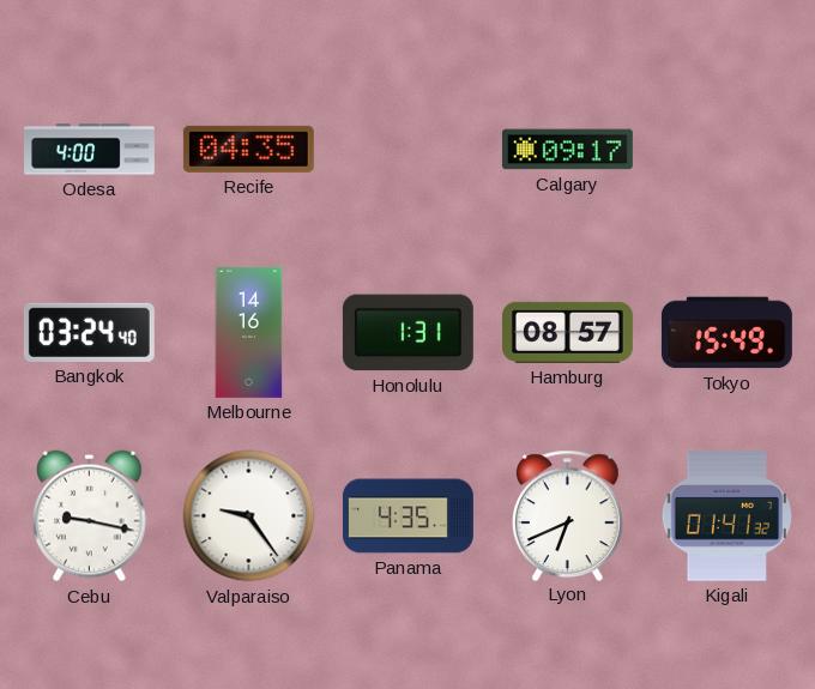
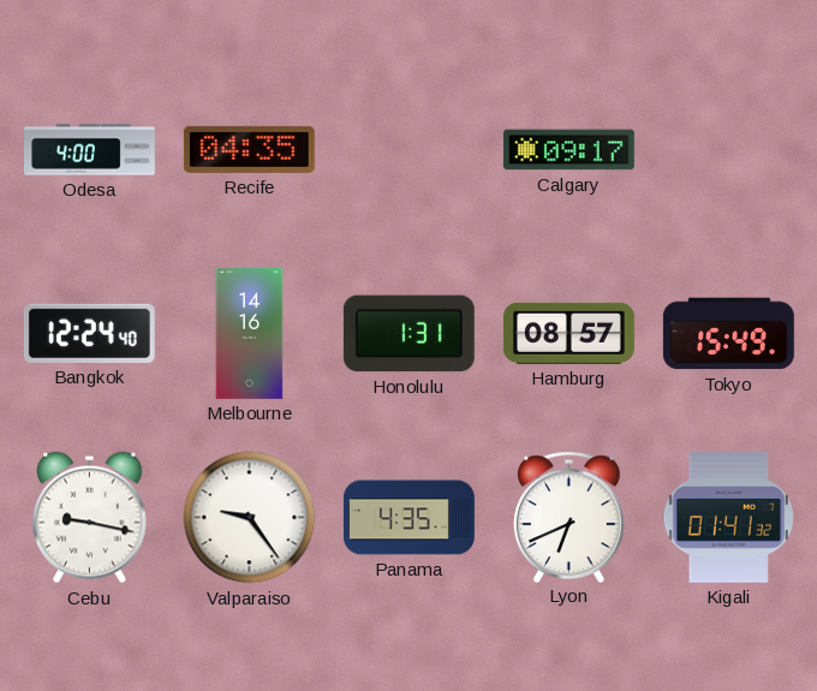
Bangkok: 03:24 -> 12:24
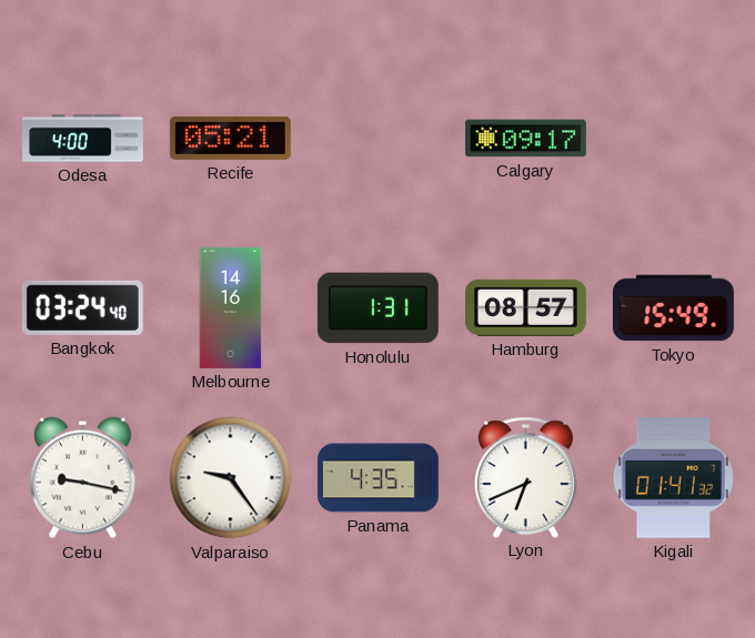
Recife: 04:35 -> 05:21
Bangkok: 12:24 -> 03:24
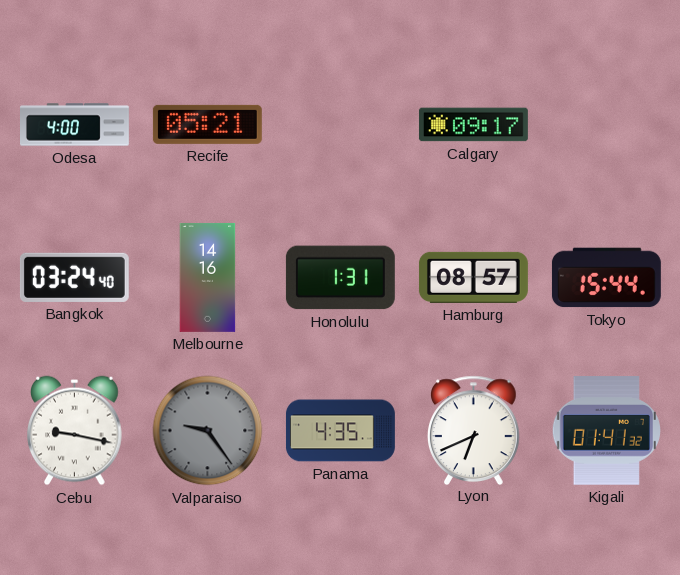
Tokyo: 15:49 -> 15:44
Valparaiso dial: white -> grey
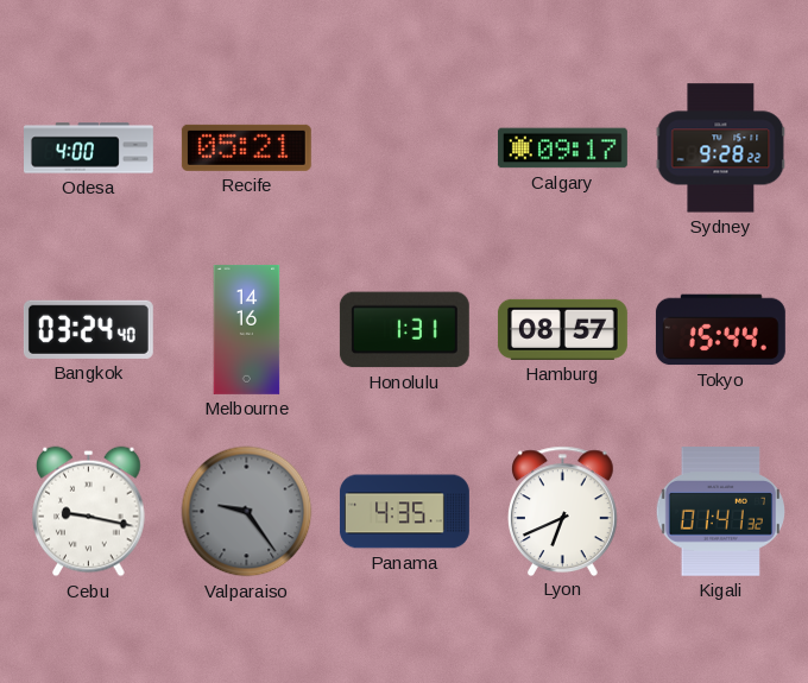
Sydney: none -> 9:28
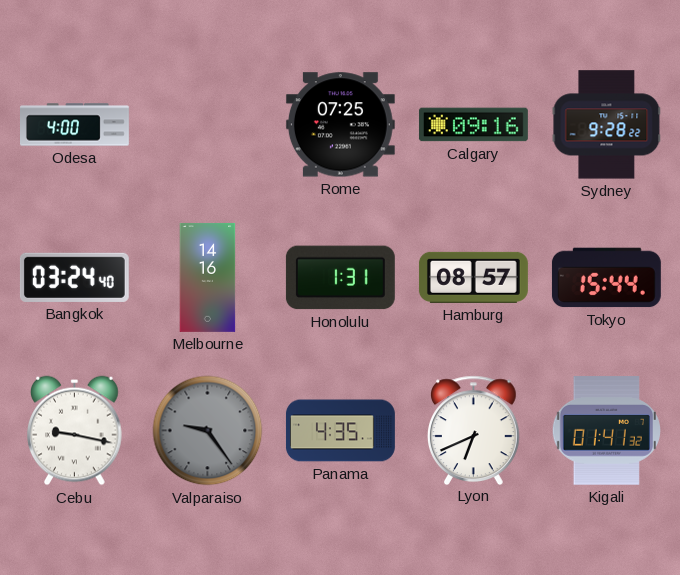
Recife: 05:21 -> none
Rome: none -> 07:25
Calgary: 09:17 -> 09:16
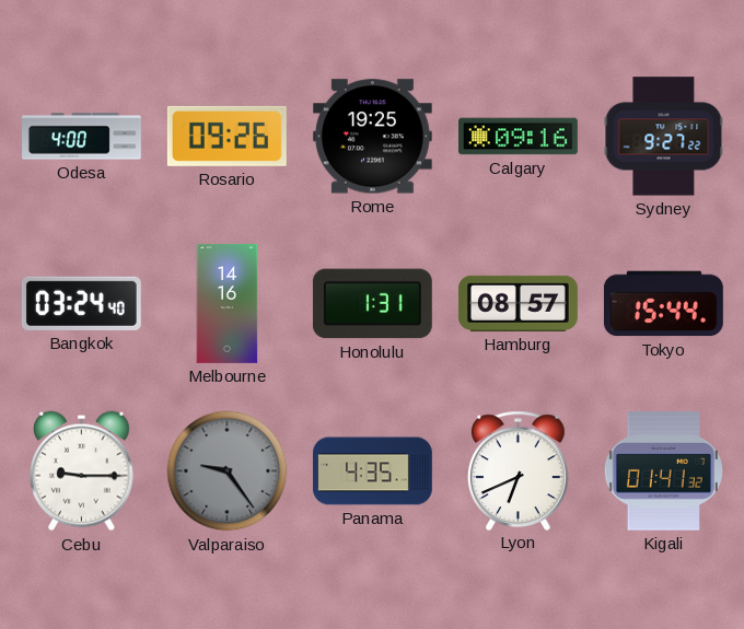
Rosario: none -> 09:26
Rome: 07:25 -> 19:25
Sydney: 9:28 -> 9:27
Cebu: 9:17 -> 9:15
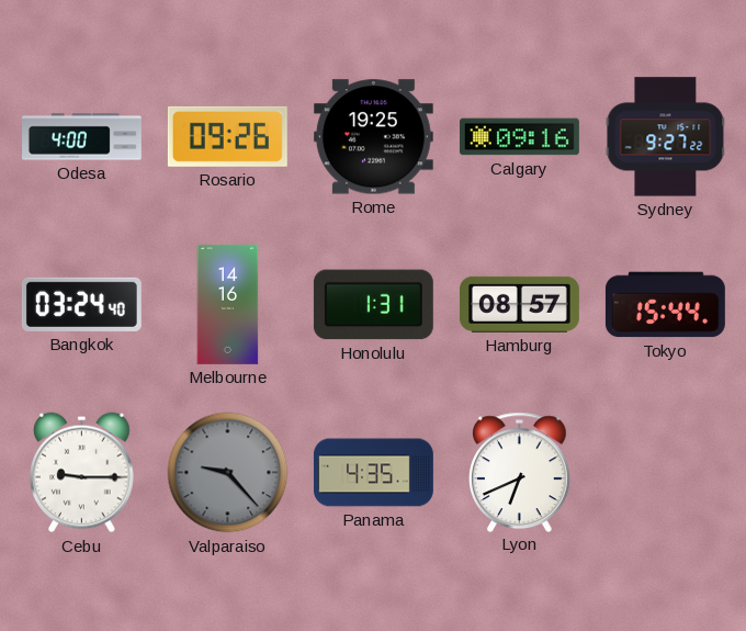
Valparaiso: 9:24 -> 9:23
Kigali: 01:41 -> none
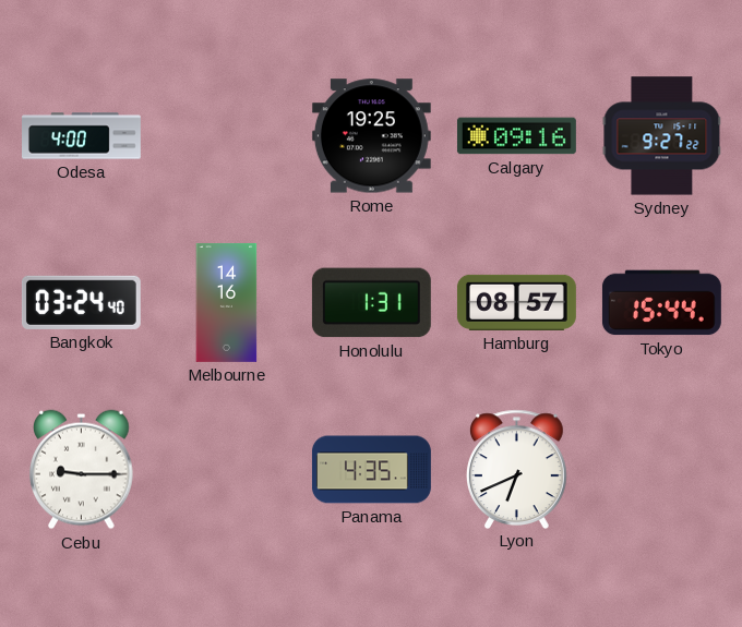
Rosario: 09:26 -> none
Valparaiso: 9:23 -> none
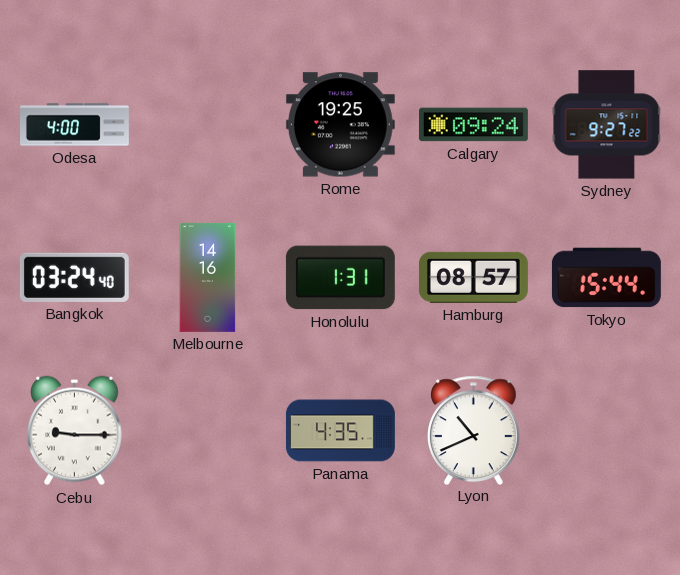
Calgary: 09:16 -> 09:24
Lyon: 6:41 -> 10:41
